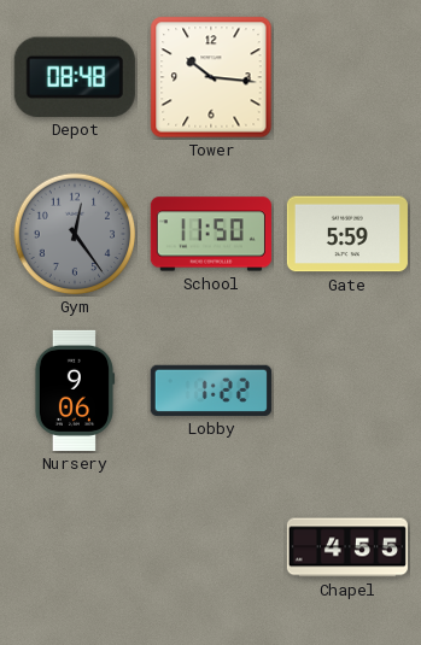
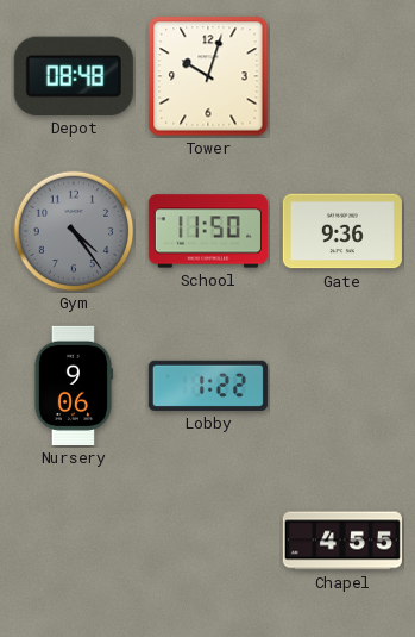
Tower: 10:16 -> 10:03
Gym: 12:24 -> 4:24
Gate: 5:59 -> 9:36
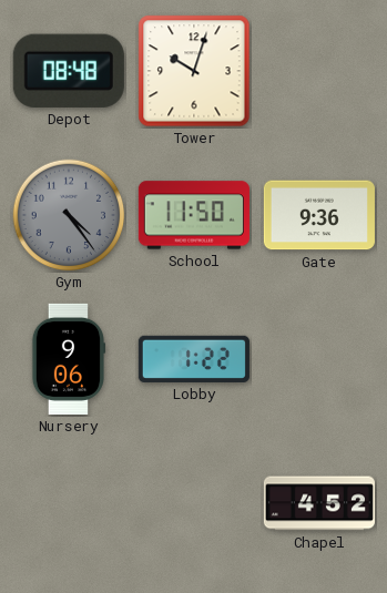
Chapel: 4:55 -> 4:52
